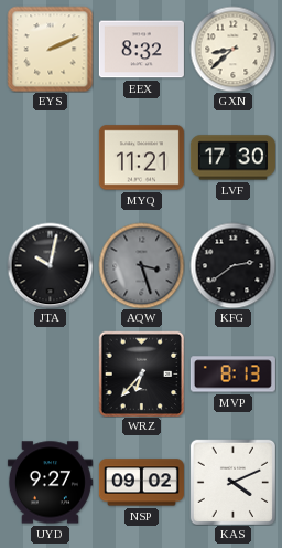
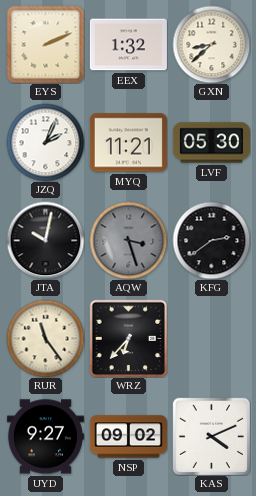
EEX: 8:32 -> 1:32
JZQ: none -> 2:04
LVF: 17:30 -> 05:30
RUR: none -> 11:24
MVP: 8:13 -> none
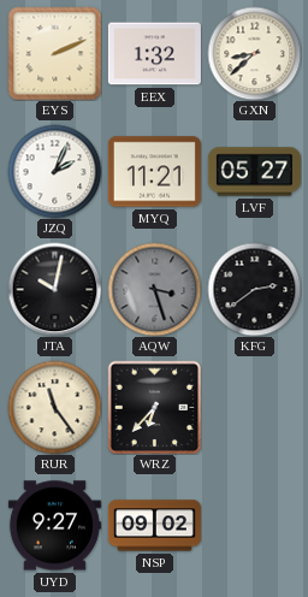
LVF: 05:30 -> 05:27
KAS: 4:11 -> none
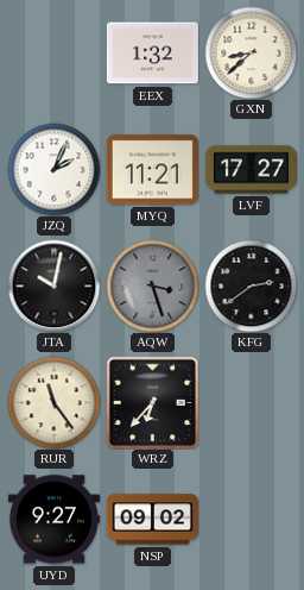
EYS: 2:11 -> none
LVF: 05:27 -> 17:27
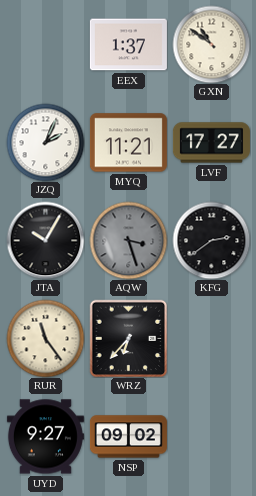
EEX: 1:32 -> 1:37
GXN: 8:38 -> 10:51
JTA: 10:02 -> 10:05
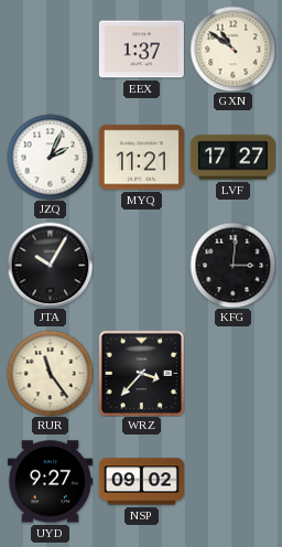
AQW: 3:27 -> none
KFG: 2:39 -> 3:01
WRZ: 6:37 -> 3:37
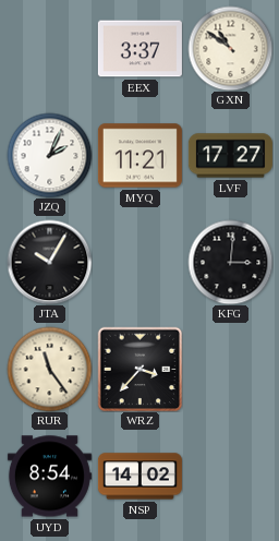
EEX: 1:37 -> 3:37
UYD: 9:27 -> 8:54
NSP: 09:02 -> 14:02
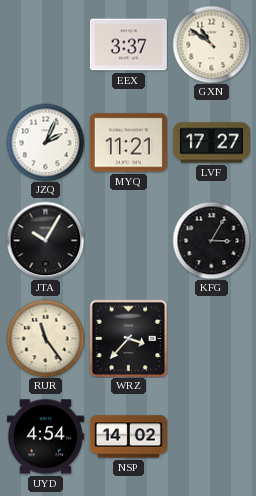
KFG: 3:01 -> 3:05
UYD: 8:54 -> 4:54
